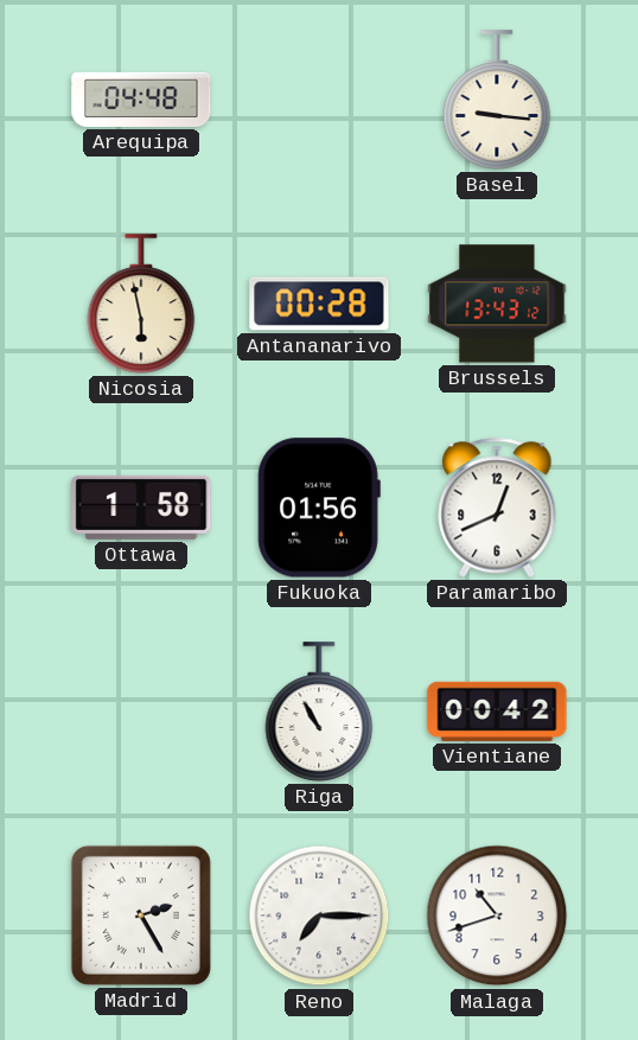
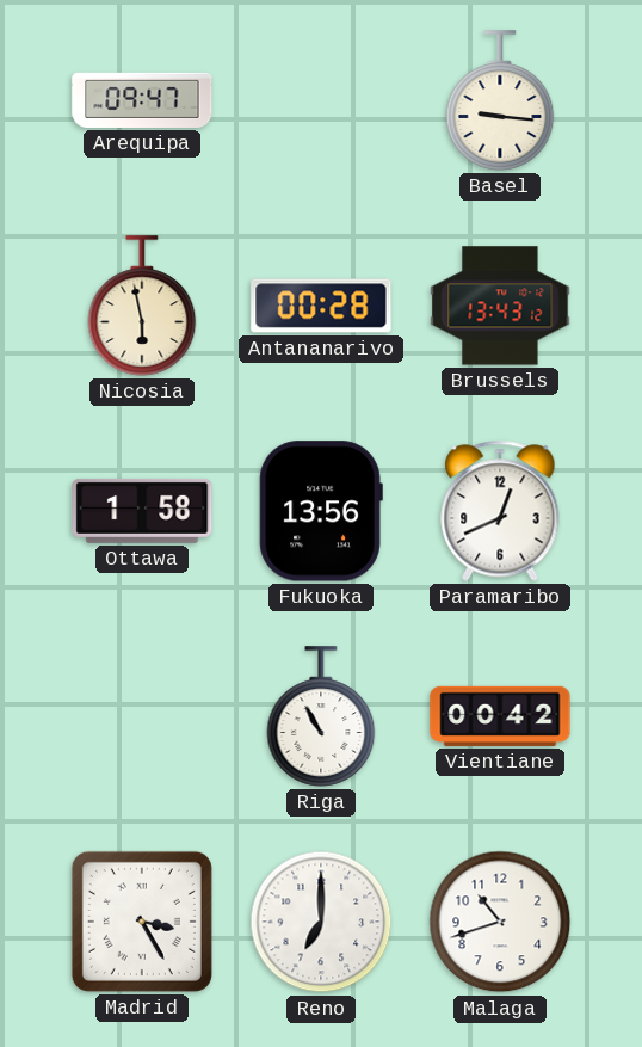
Arequipa: 04:48 -> 09:47
Fukuoka: 01:56 -> 13:56
Madrid: 2:25 -> 3:25
Reno: 7:15 -> 7:00
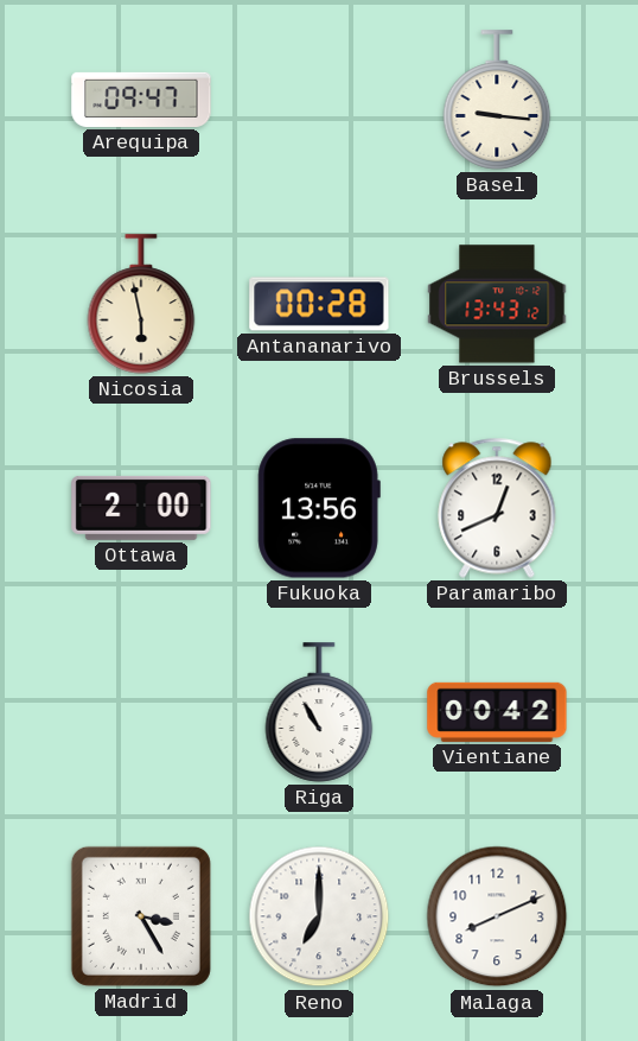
Ottawa: 1:58 -> 2:00
Malaga: 10:42 -> 8:11
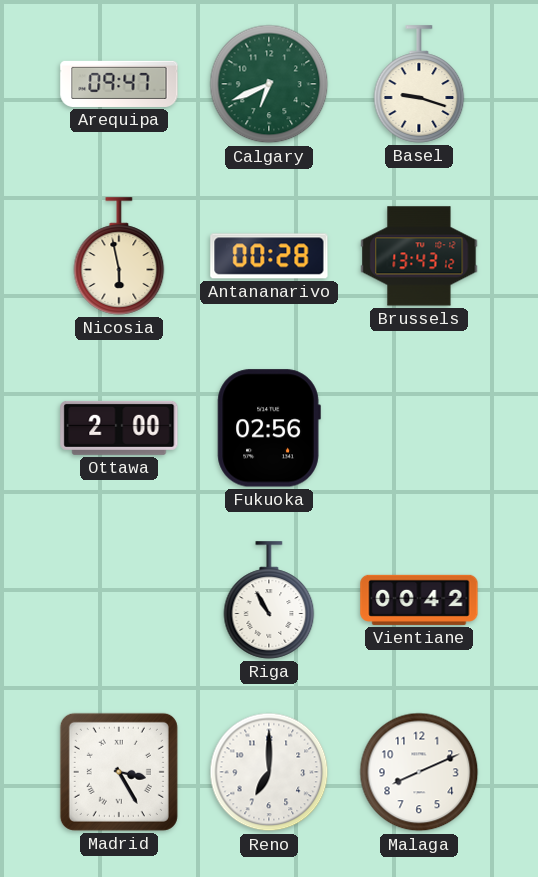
Calgary: none -> 6:41
Basel: 9:16 -> 9:18
Fukuoka: 13:56 -> 02:56
Paramaribo: 12:41 -> none
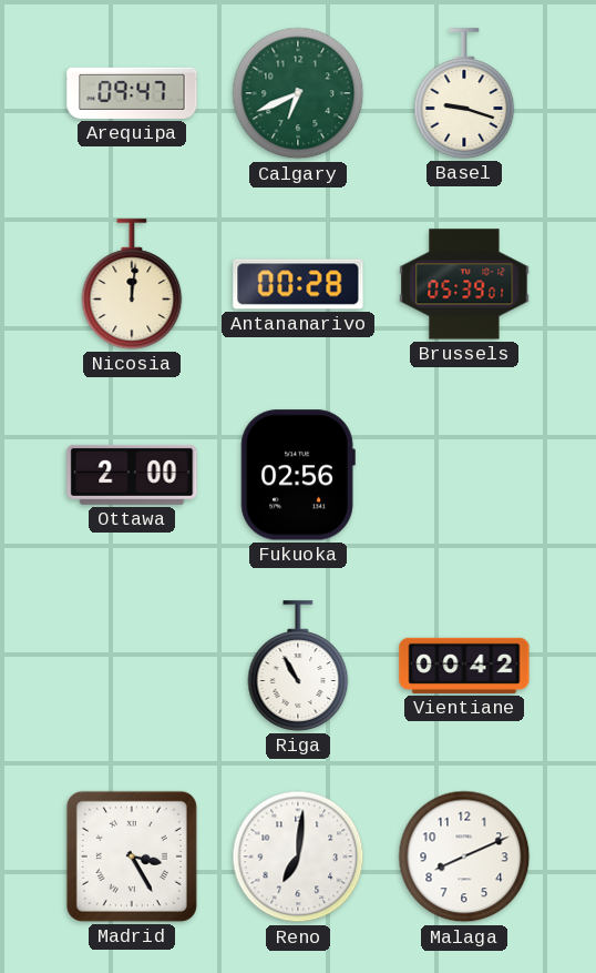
Nicosia: 5:58 -> 12:01
Brussels: 13:43 -> 05:39
Reno: 7:00 -> 7:01
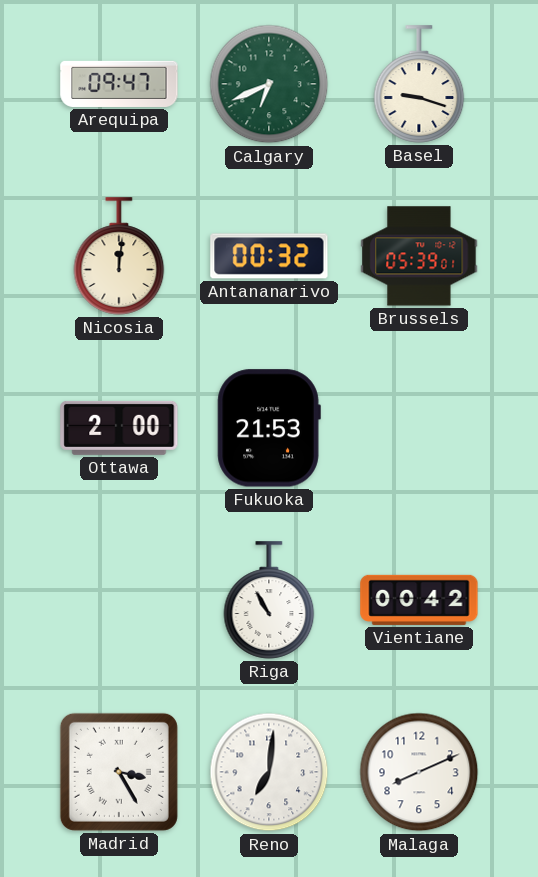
Antananarivo: 00:28 -> 00:32
Fukuoka: 02:56 -> 21:53
